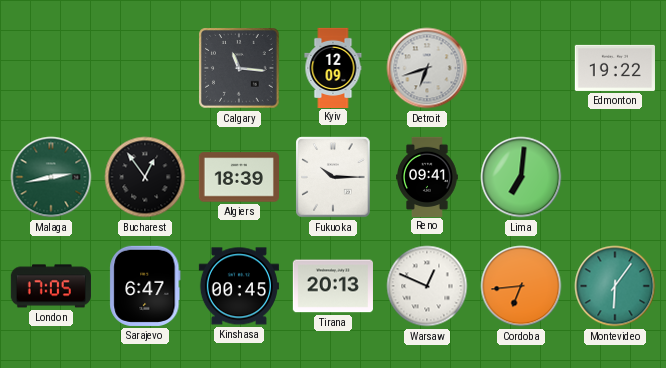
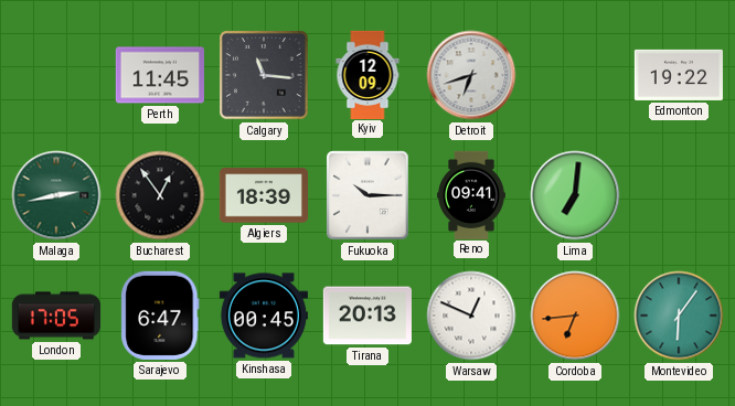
Perth: none -> 11:45
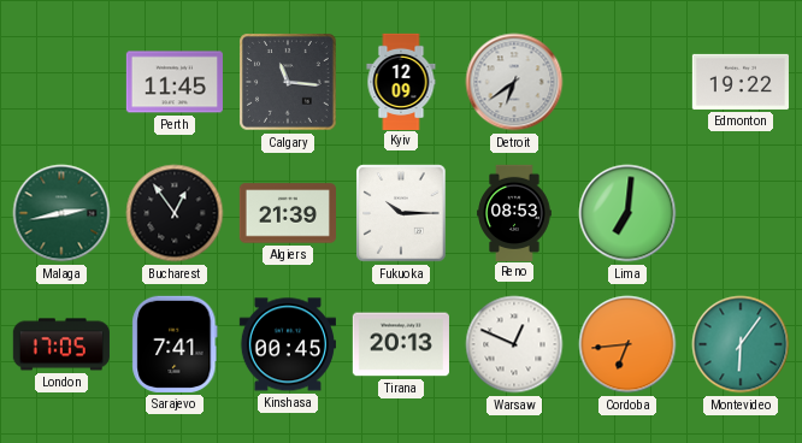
Detroit: 6:42 -> 6:39
Algiers: 18:39 -> 21:39
Reno: 09:41 -> 08:53
Sarajevo: 6:47 -> 7:41
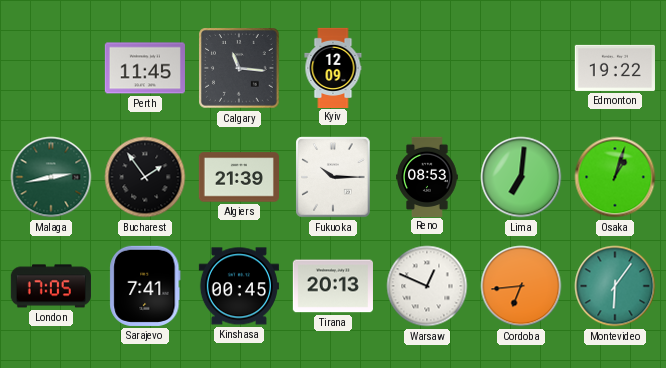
Detroit: 6:39 -> none
Bucharest: 12:54 -> 1:54
Osaka: none -> 1:03
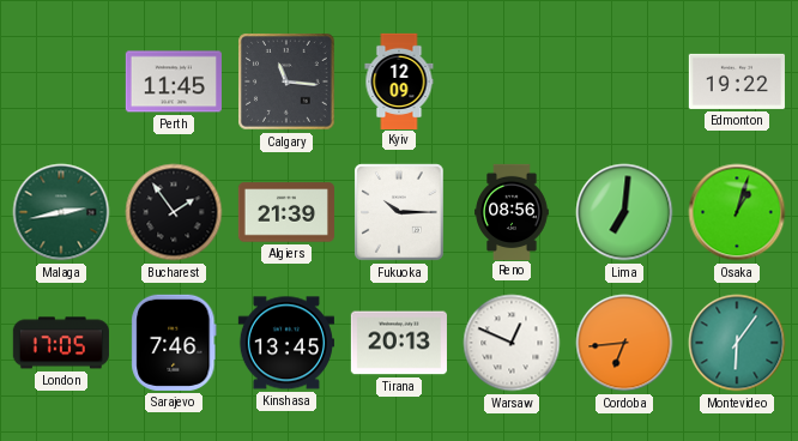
Reno: 08:53 -> 08:56
Sarajevo: 7:41 -> 7:46
Kinshasa: 00:45 -> 13:45
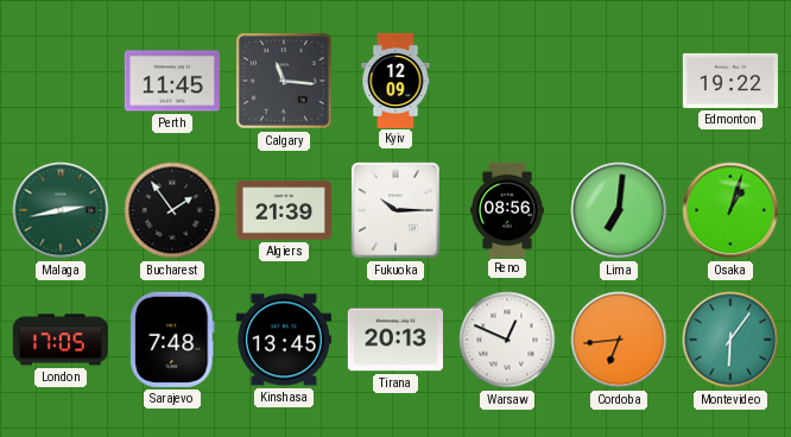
Sarajevo: 7:46 -> 7:48
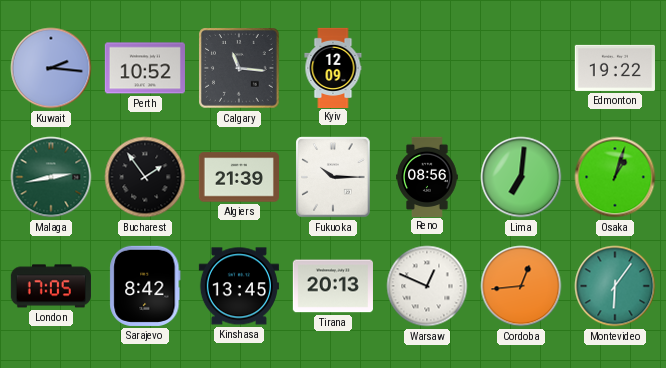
Kuwait: none -> 2:16
Perth: 11:45 -> 10:52
Sarajevo: 7:48 -> 8:42
Cordoba: 6:44 -> 12:44
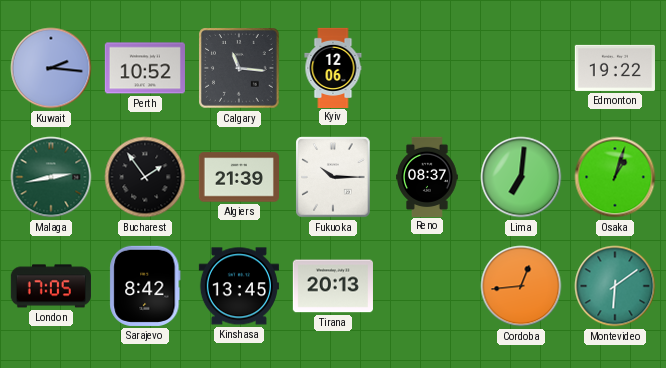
Kyiv: 12:09 -> 12:06
Reno: 08:56 -> 08:37
Warsaw: 12:49 -> none
Montevideo: 6:06 -> 6:09
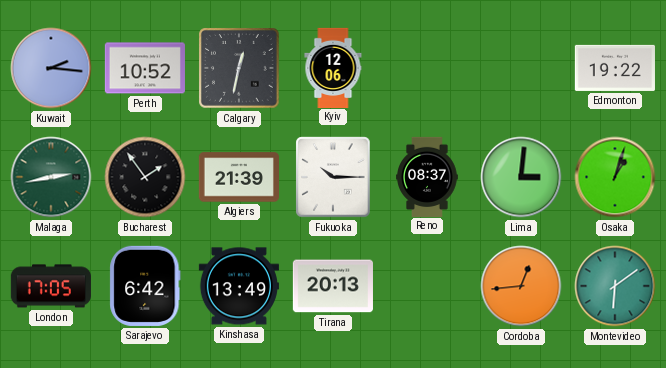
Calgary: 11:16 -> 12:32
Lima: 7:01 -> 3:01
Sarajevo: 8:42 -> 6:42
Kinshasa: 13:45 -> 13:49
